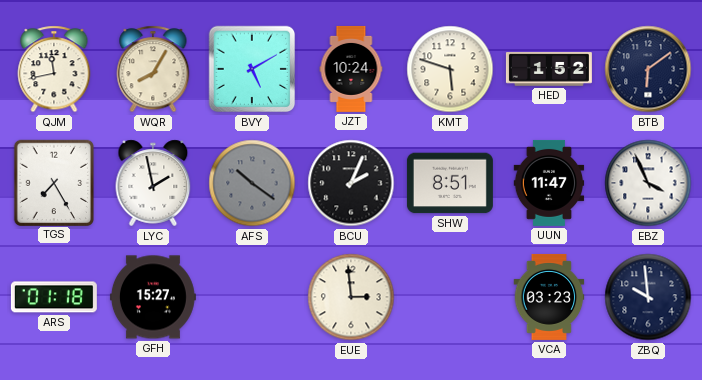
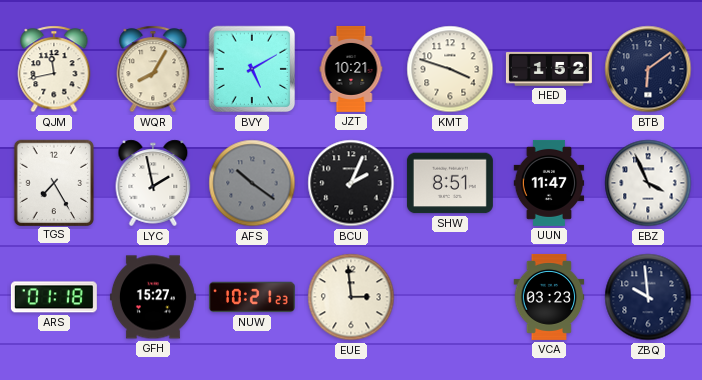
JZT: 10:24 -> 10:21
KMT: 5:48 -> 3:48
NUW: none -> 10:21
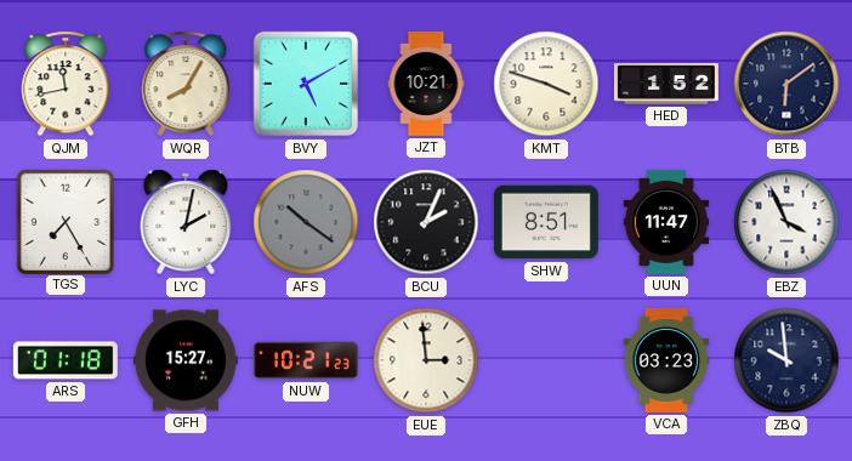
LYC: 1:58 -> 2:02
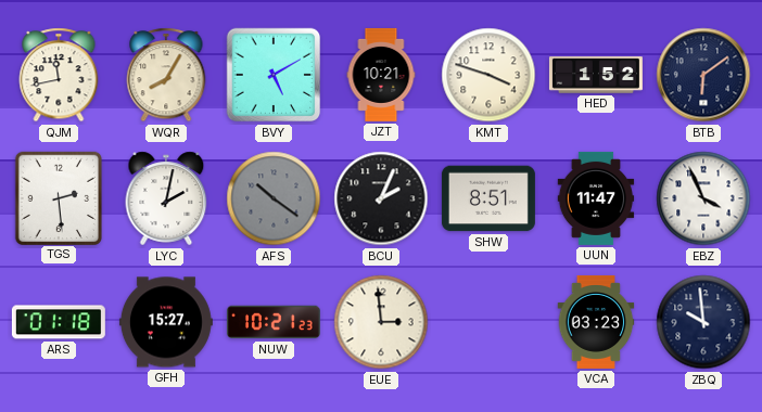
TGS: 7:25 -> 2:29
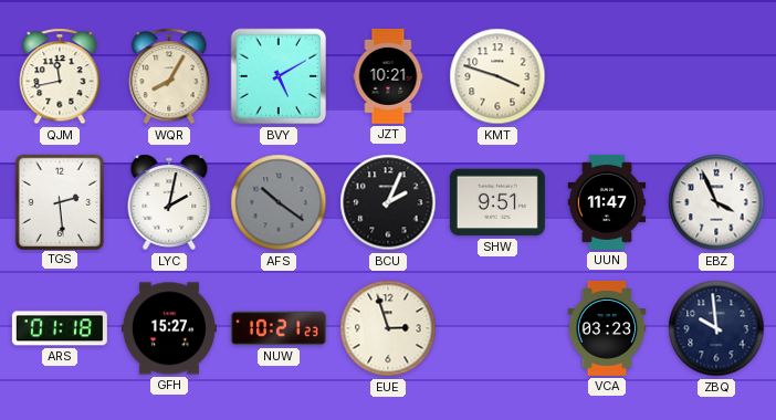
HED: 1:52 -> none
BTB: 6:09 -> none
SHW: 8:51 -> 9:51
EUE: 2:59 -> 2:57
